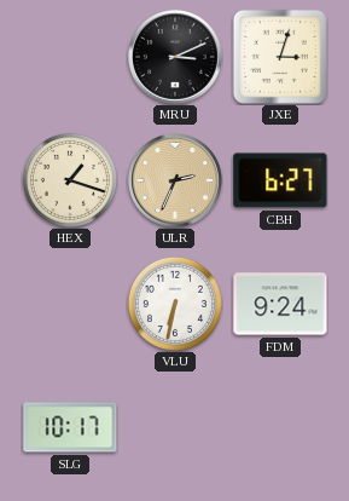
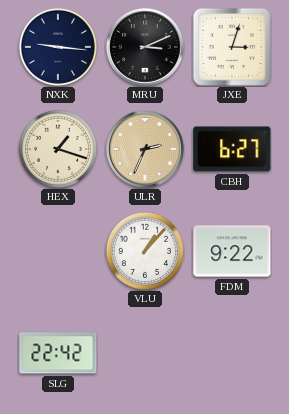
NXK: none -> 9:16
VLU: 6:32 -> 1:07
FDM: 9:24 -> 9:22
SLG: 10:17 -> 22:42
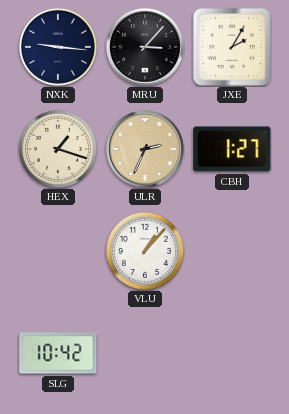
MRU: 3:11 -> 3:07
JXE: 3:03 -> 2:05
CBH: 6:27 -> 1:27
FDM: 9:22 -> none
SLG: 22:42 -> 10:42
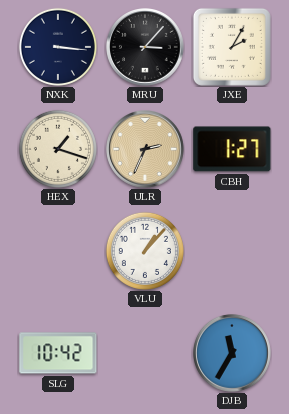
NXK: 9:16 -> 3:16
DJB: none -> 11:35
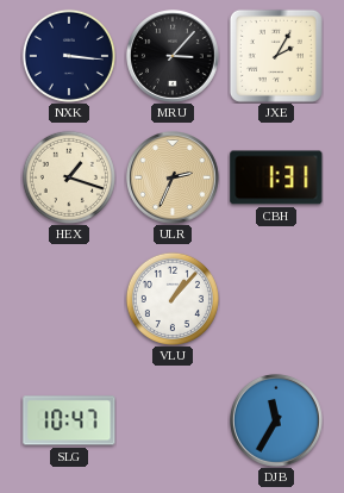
CBH: 1:27 -> 1:31
SLG: 10:42 -> 10:47
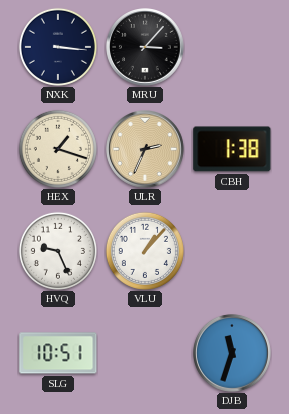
JXE: 2:05 -> none
CBH: 1:31 -> 1:38
HVQ: none -> 9:26
SLG: 10:47 -> 10:51
DJB: 11:35 -> 11:33
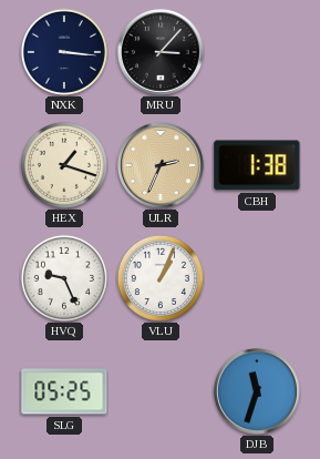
VLU: 1:07 -> 1:04
SLG: 10:51 -> 05:25
